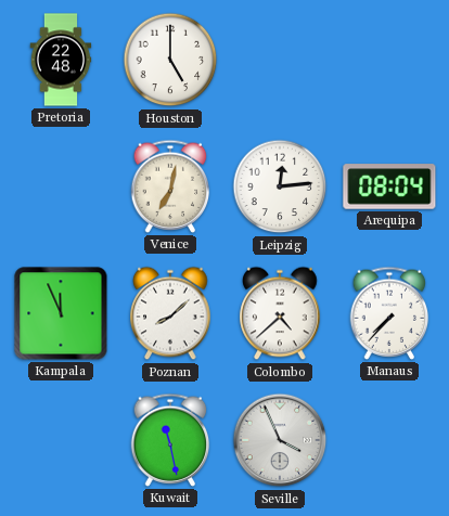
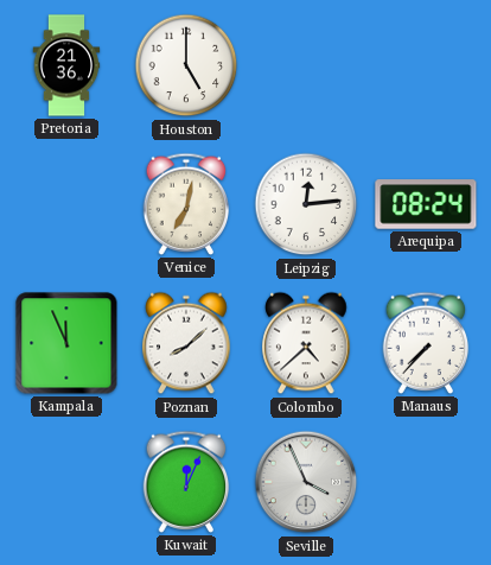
Pretoria: 22:48 -> 21:36
Arequipa: 08:04 -> 08:24
Kuwait: 11:28 -> 12:04
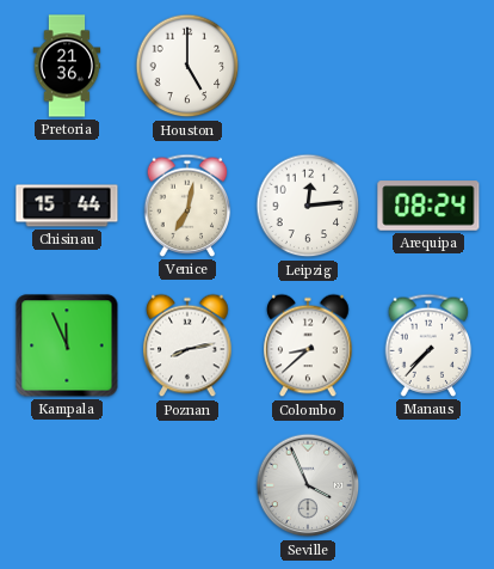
Chisinau: none -> 15:44
Poznan: 8:08 -> 8:13
Colombo: 4:38 -> 8:38
Kuwait: 12:04 -> none
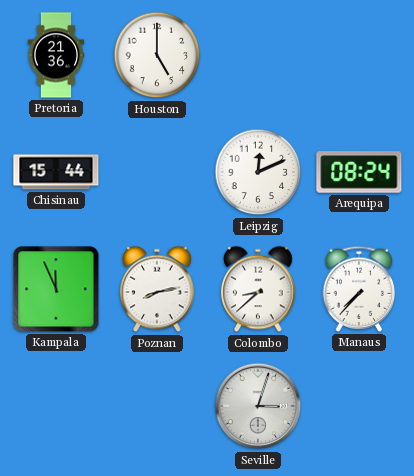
Venice: 7:02 -> none
Leipzig: 12:14 -> 12:11
Seville: 3:56 -> 3:03
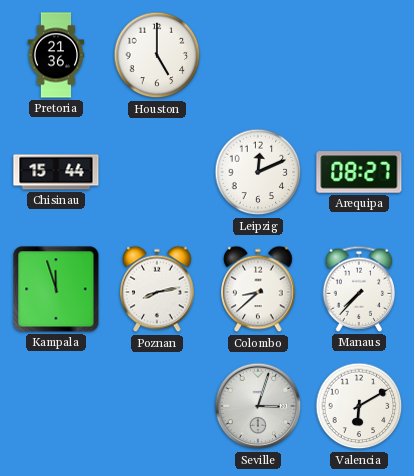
Arequipa: 08:24 -> 08:27
Kampala: 11:56 -> 11:57
Valencia: none -> 6:10
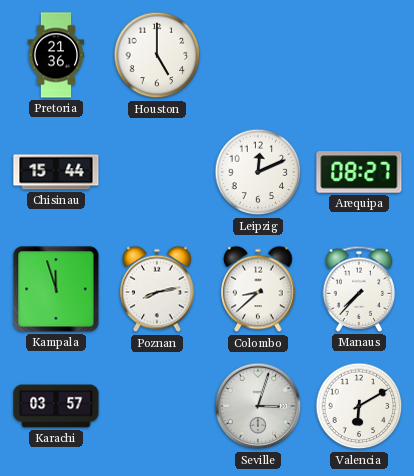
Karachi: none -> 03:57
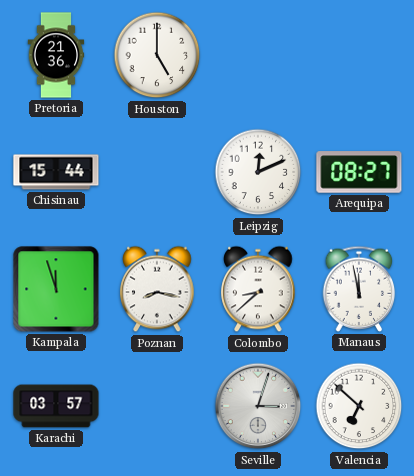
Poznan: 8:13 -> 8:17
Manaus: 7:37 -> 11:58
Valencia: 6:10 -> 6:52
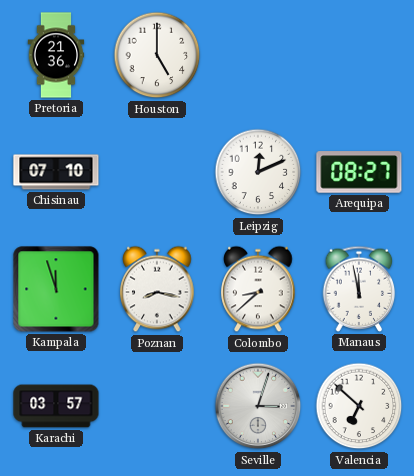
Chisinau: 15:44 -> 07:10
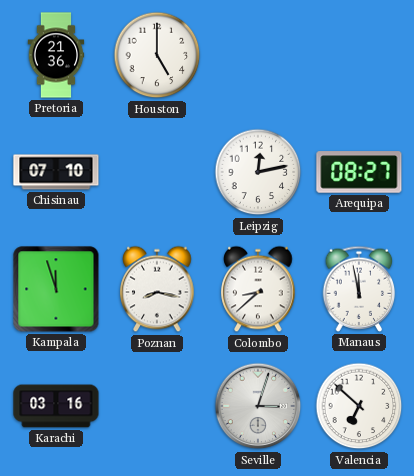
Leipzig: 12:11 -> 12:13
Karachi: 03:57 -> 03:16
